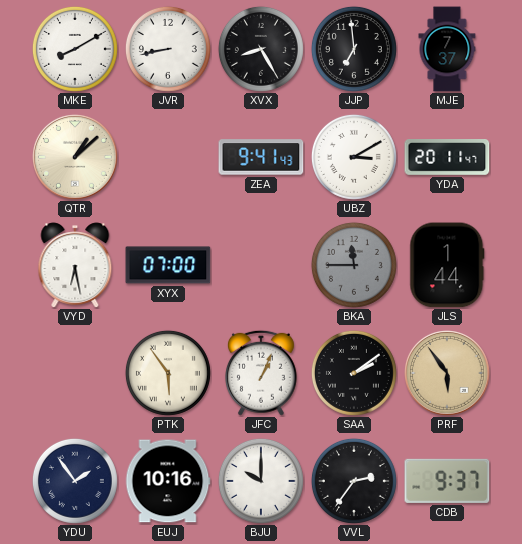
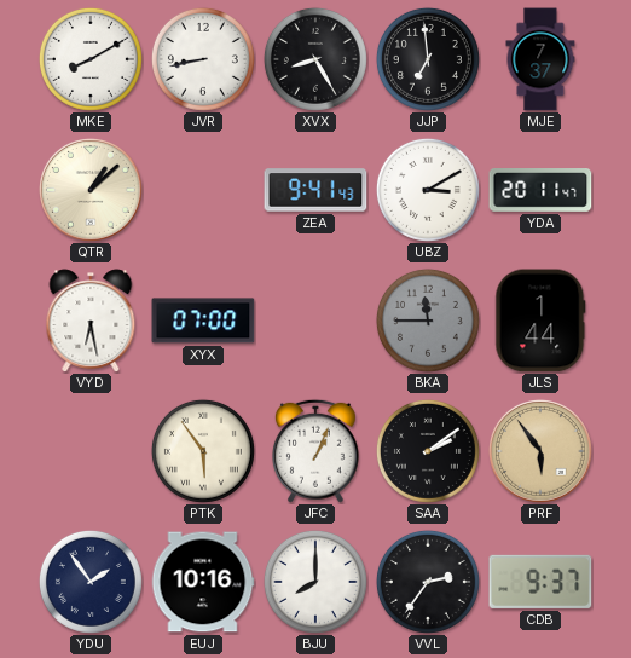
BJU: 10:00 -> 8:00
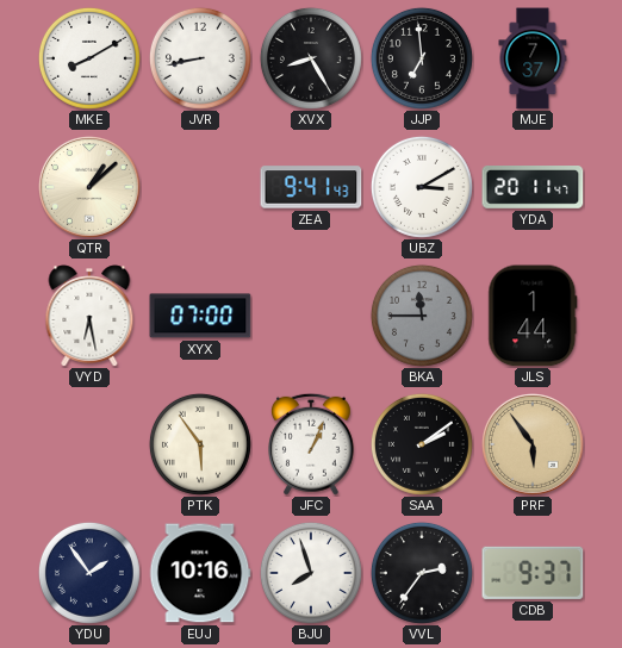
BJU: 8:00 -> 7:57
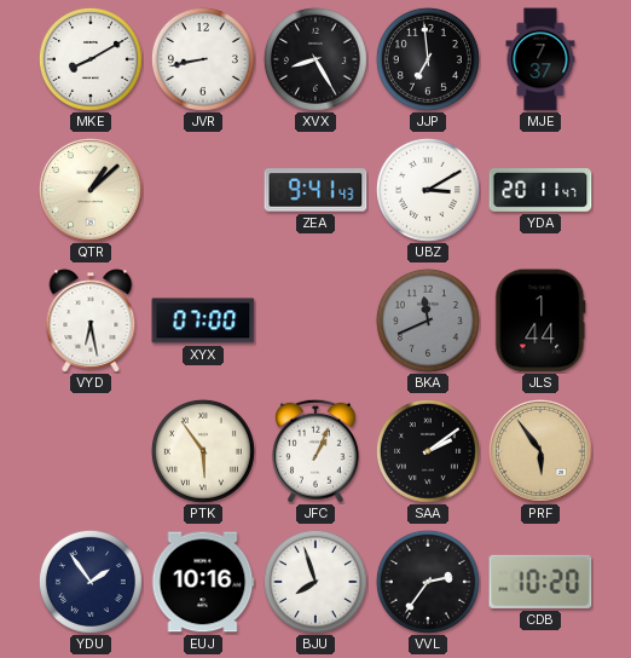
BKA: 11:45 -> 11:41
CDB: 9:37 -> 10:20
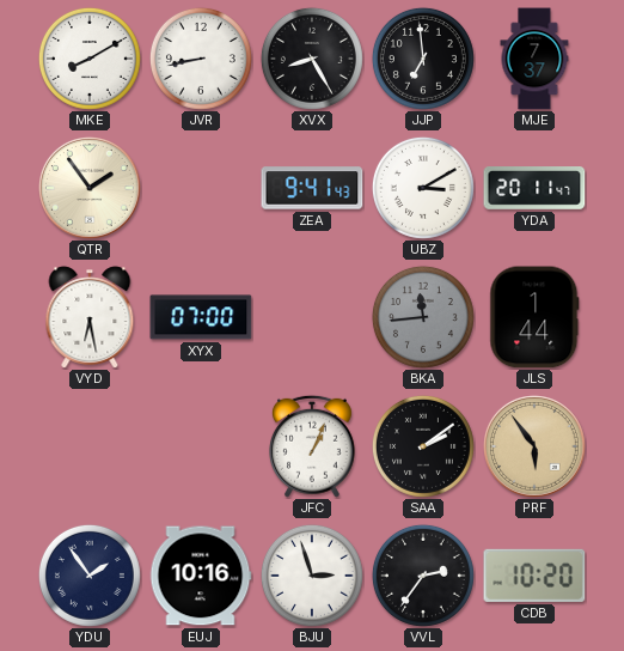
QTR: 1:08 -> 1:54
BKA: 11:41 -> 11:44
PTK: 5:54 -> none
BJU: 7:57 -> 2:57
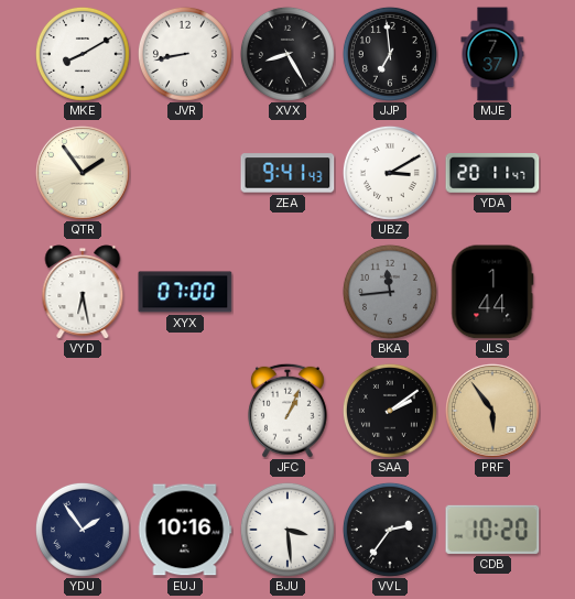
BJU: 2:57 -> 3:29
